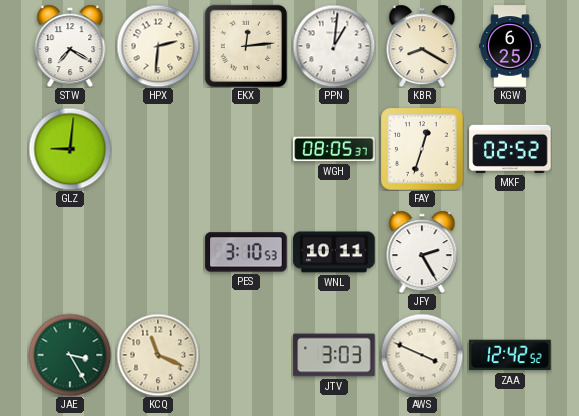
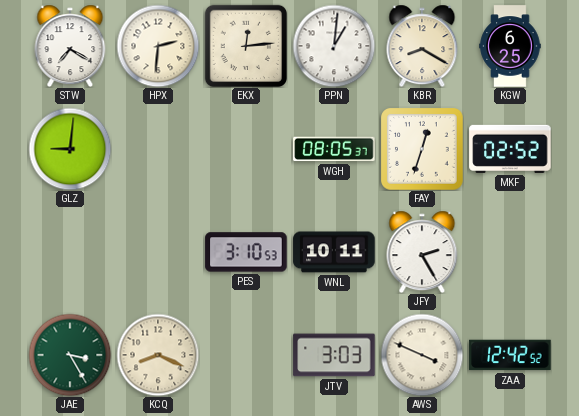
KCQ: 11:19 -> 8:19
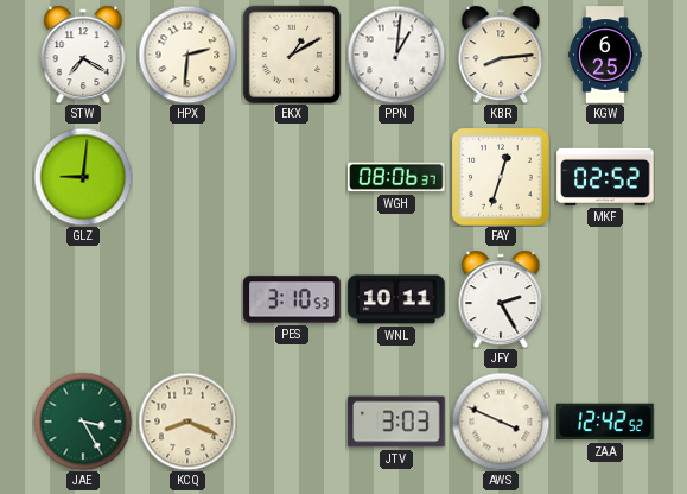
EKX: 12:14 -> 1:10
KBR: 8:20 -> 8:14
WGH: 08:05 -> 08:06
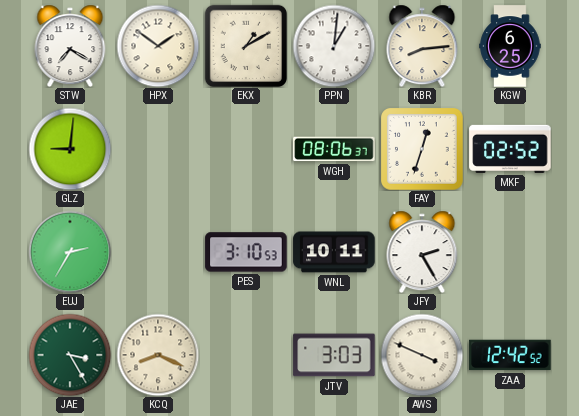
HPX: 2:31 -> 1:51
EUJ: none -> 2:35
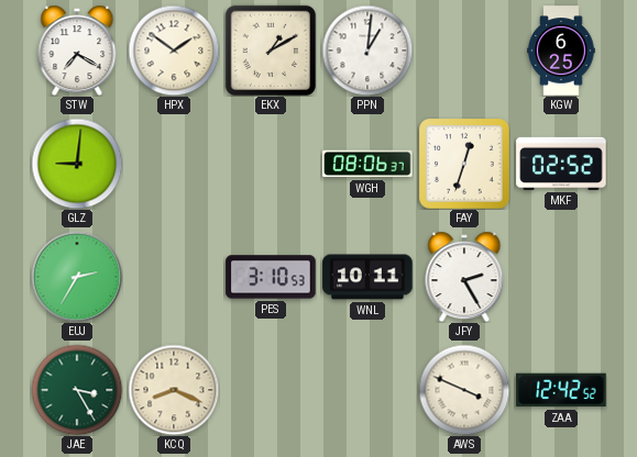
KBR: 8:14 -> none
JTV: 3:03 -> none
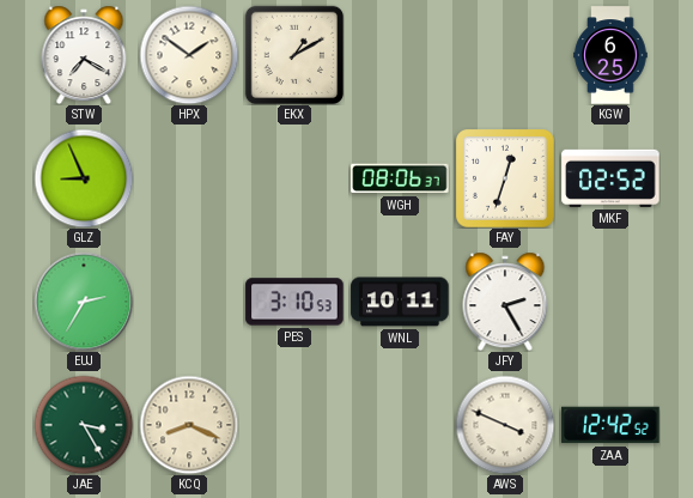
PPN: 1:01 -> none
GLZ: 9:01 -> 8:56
